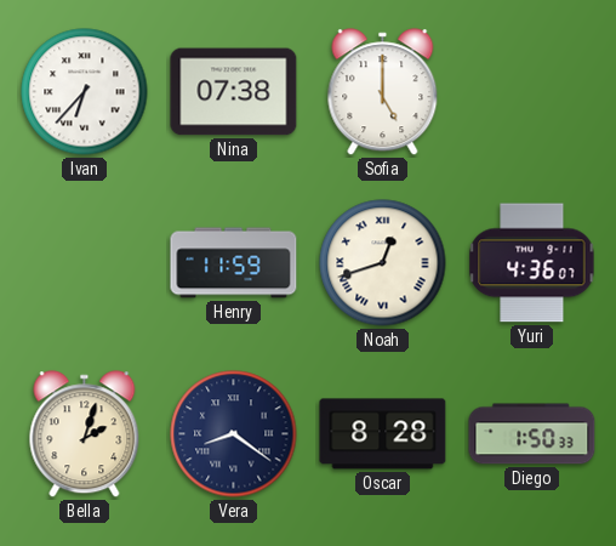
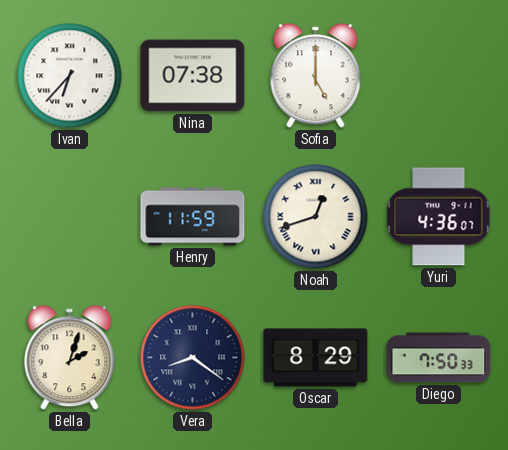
Oscar: 8:28 -> 8:29
Diego: 1:50 -> 7:50
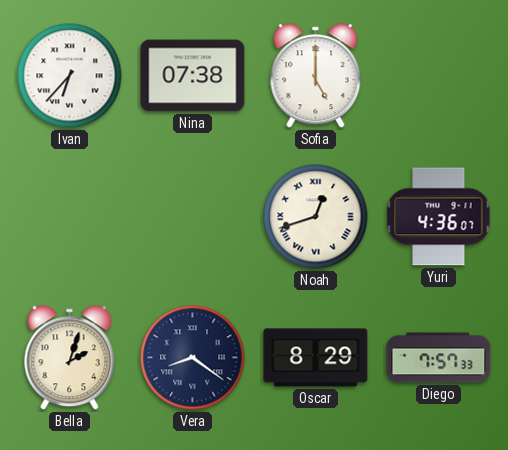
Henry: 11:59 -> none
Diego: 7:50 -> 7:57
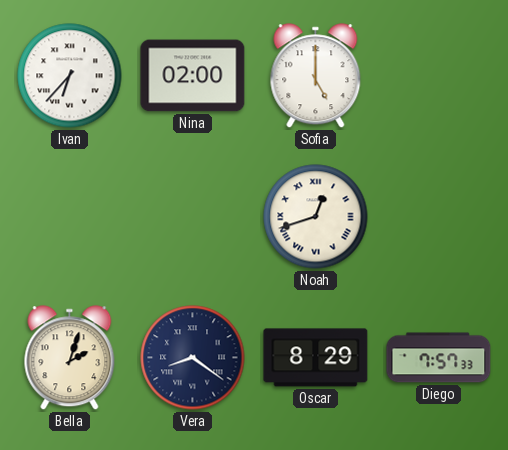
Nina: 07:38 -> 02:00
Yuri: 4:36 -> none
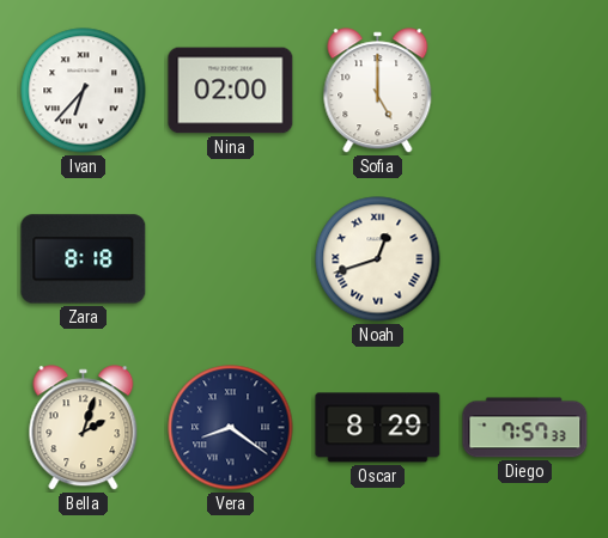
Zara: none -> 8:18
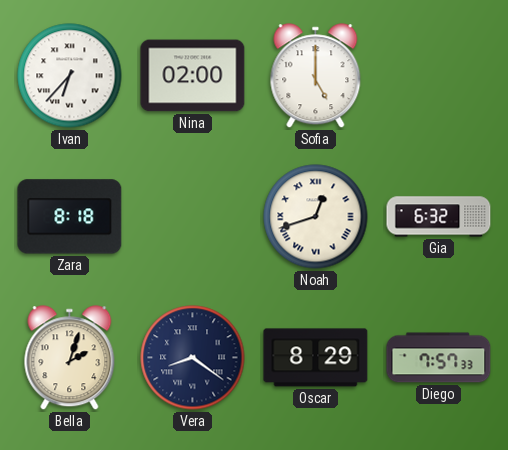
Gia: none -> 6:32
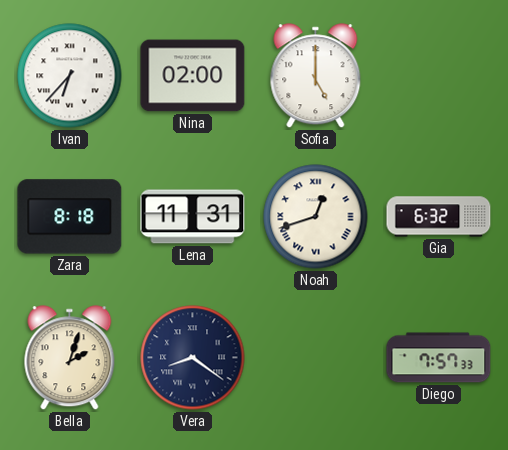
Lena: none -> 11:31
Oscar: 8:29 -> none
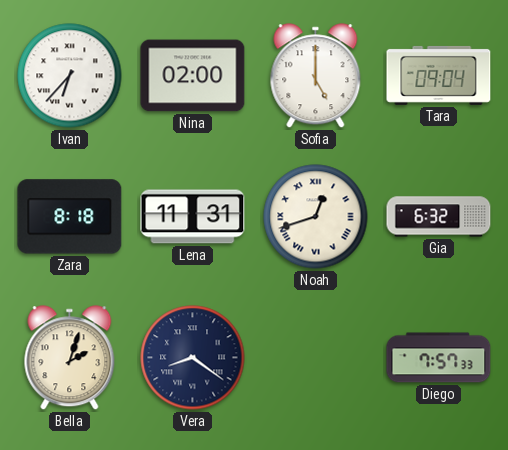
Tara: none -> 09:04
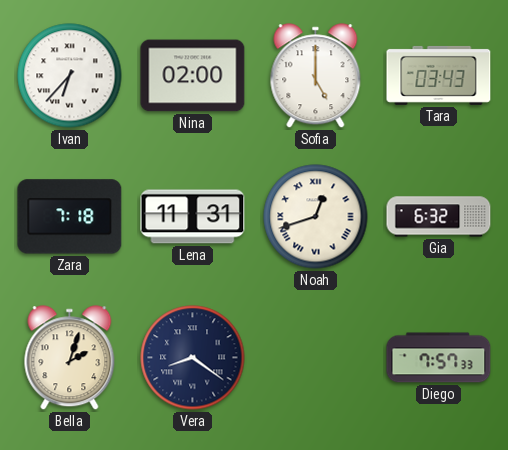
Tara: 09:04 -> 03:43
Zara: 8:18 -> 7:18
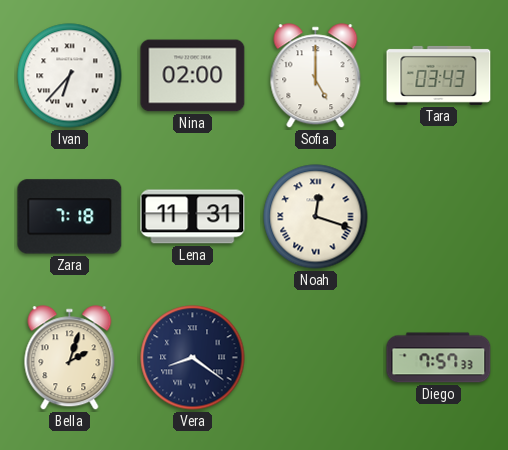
Noah: 12:42 -> 12:18
Gia: 6:32 -> none
